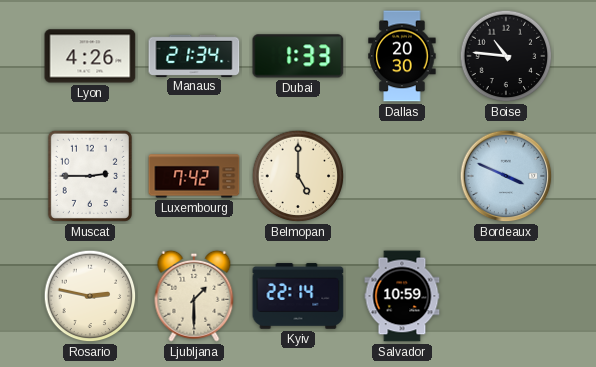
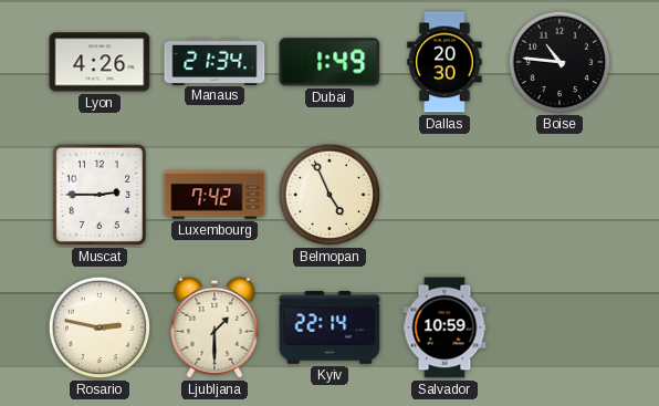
Dubai: 1:33 -> 1:49
Belmopan: 5:00 -> 4:56
Bordeaux: 3:49 -> none
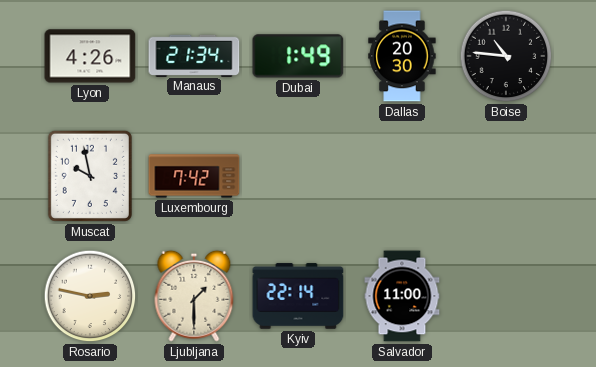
Muscat: 2:45 -> 9:58
Belmopan: 4:56 -> none
Salvador: 10:59 -> 11:00
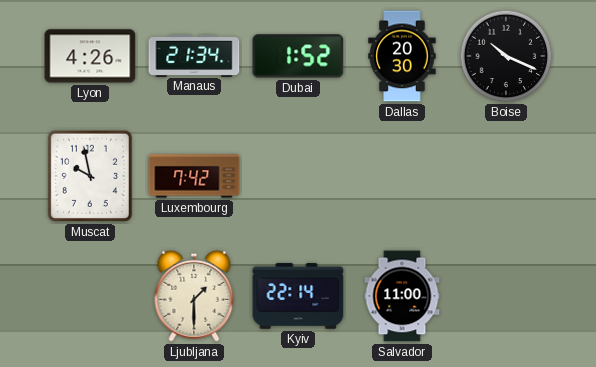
Dubai: 1:49 -> 1:52
Boise: 10:46 -> 10:19
Rosario: 2:47 -> none
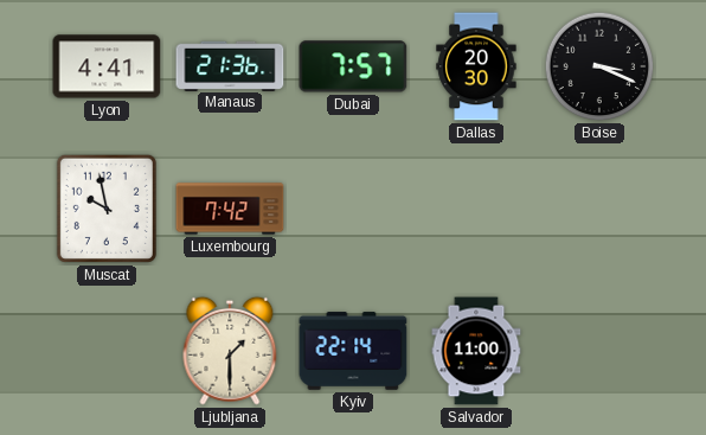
Lyon: 4:26 -> 4:41
Manaus: 21:34 -> 21:36
Dubai: 1:52 -> 7:57
Boise: 10:19 -> 3:19
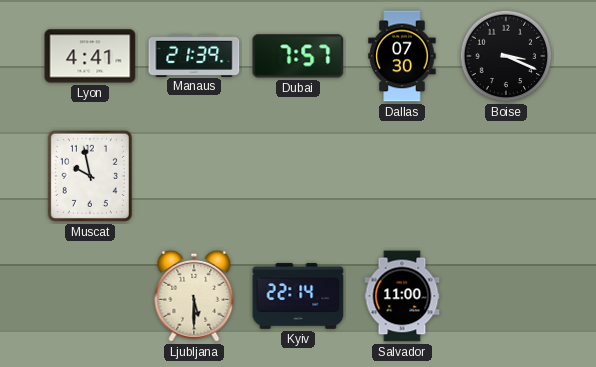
Manaus: 21:36 -> 21:39
Dallas: 20:30 -> 07:30
Luxembourg: 7:42 -> none
Ljubljana: 1:30 -> 5:30
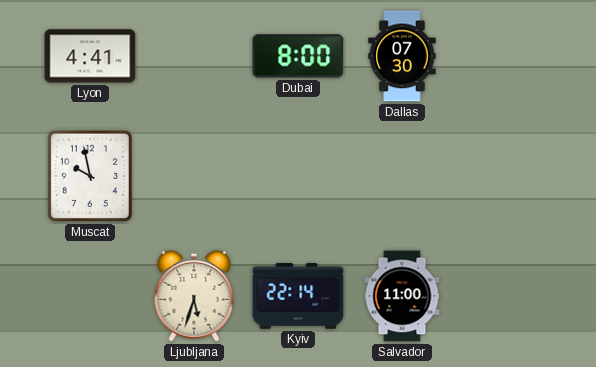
Manaus: 21:39 -> none
Dubai: 7:57 -> 8:00
Boise: 3:19 -> none
Ljubljana: 5:30 -> 5:33
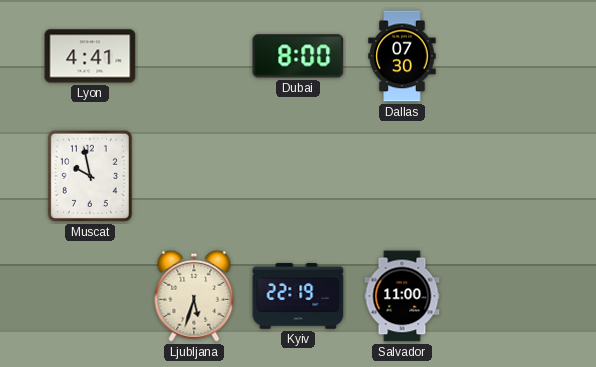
Kyiv: 22:14 -> 22:19
